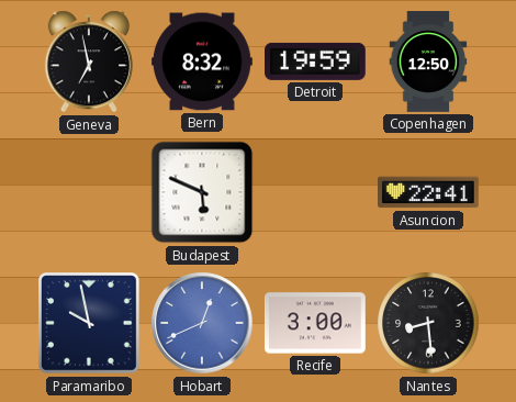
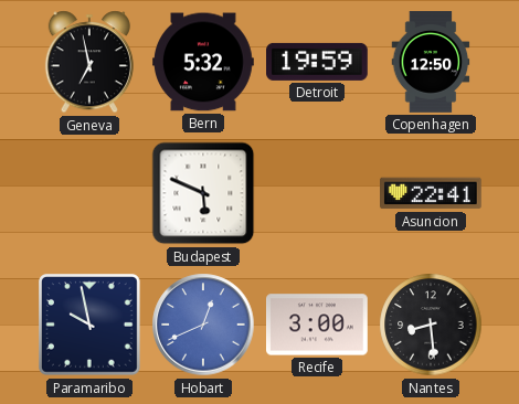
Bern: 8:32 -> 5:32
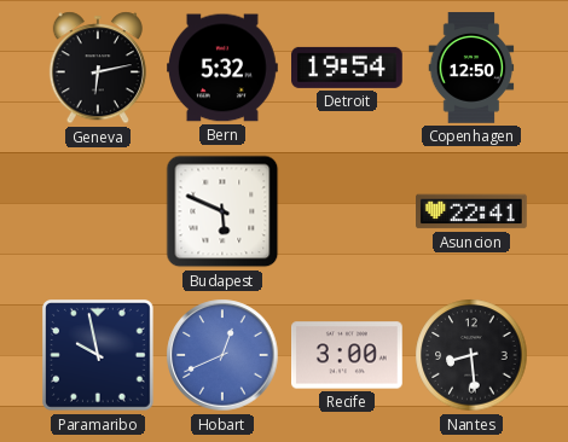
Geneva: 6:58 -> 6:13
Detroit: 19:59 -> 19:54
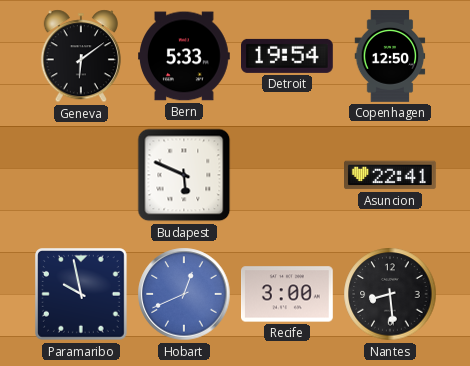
Geneva: 6:13 -> 6:09
Bern: 5:32 -> 5:33
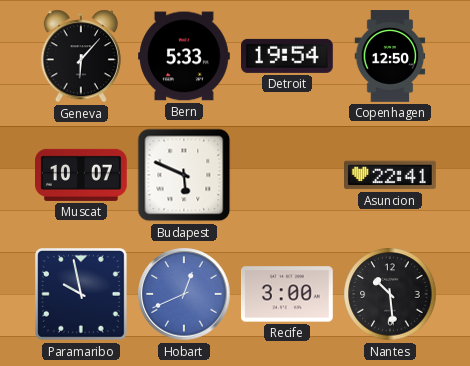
Geneva: 6:09 -> 6:07
Muscat: none -> 10:07
Nantes: 8:29 -> 10:29
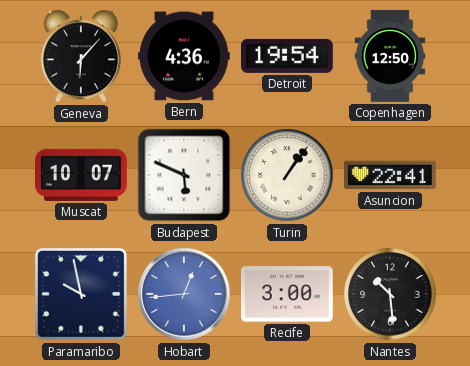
Bern: 5:33 -> 4:36
Turin: none -> 1:06
Hobart: 12:41 -> 12:44
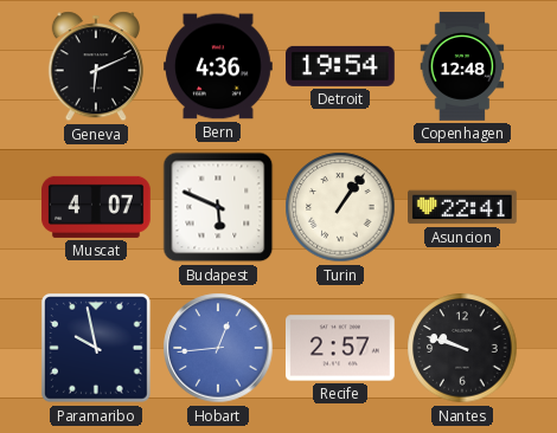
Geneva: 6:07 -> 6:11
Copenhagen: 12:50 -> 12:48
Muscat: 10:07 -> 4:07
Recife: 3:00 -> 2:57
Nantes: 10:29 -> 9:48
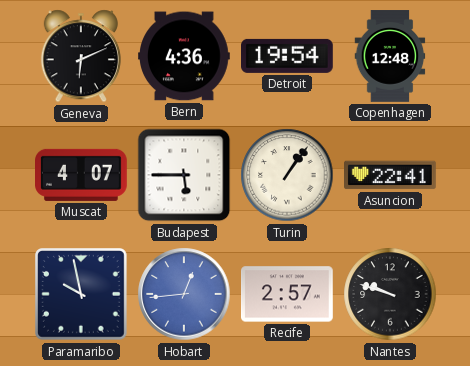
Budapest: 5:49 -> 5:45
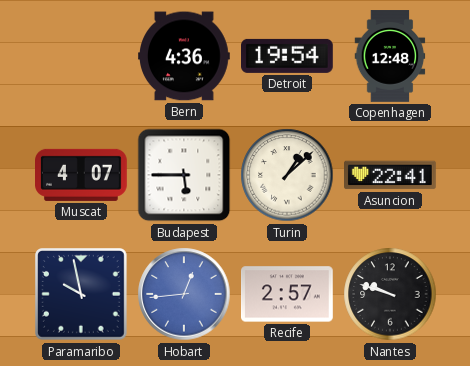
Geneva: 6:11 -> none
Turin: 1:06 -> 1:08
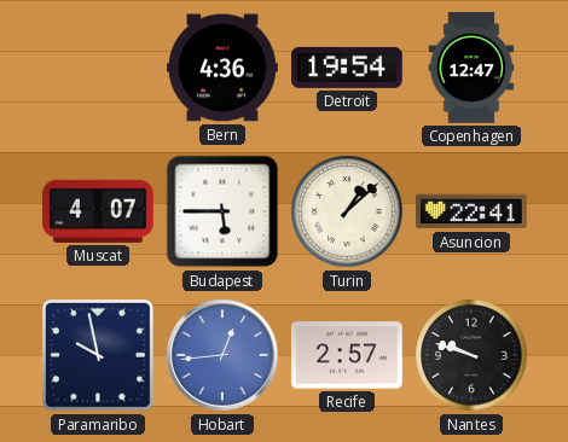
Copenhagen: 12:48 -> 12:47
